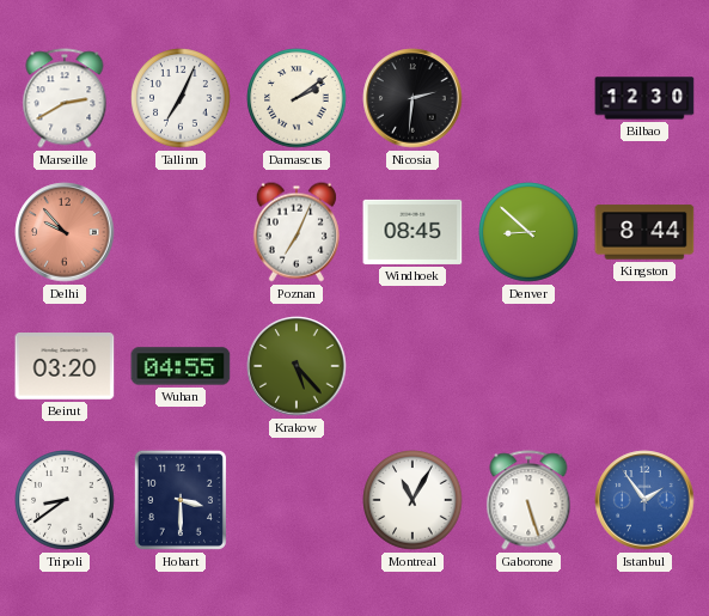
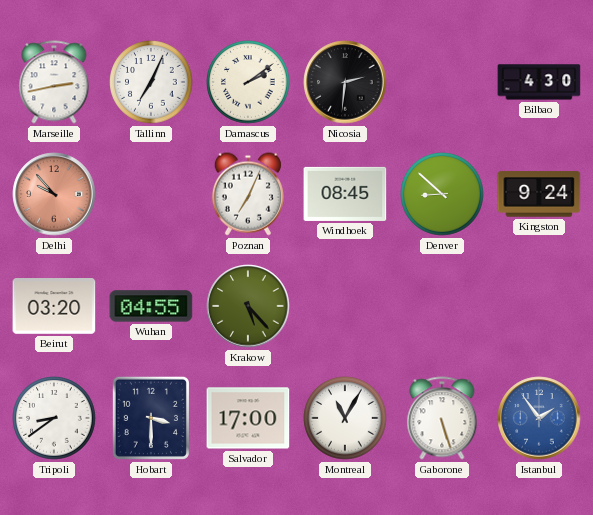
Marseille: 2:40 -> 2:43
Bilbao: 12:30 -> 4:30
Kingston: 8:44 -> 9:24
Salvador: none -> 17:00
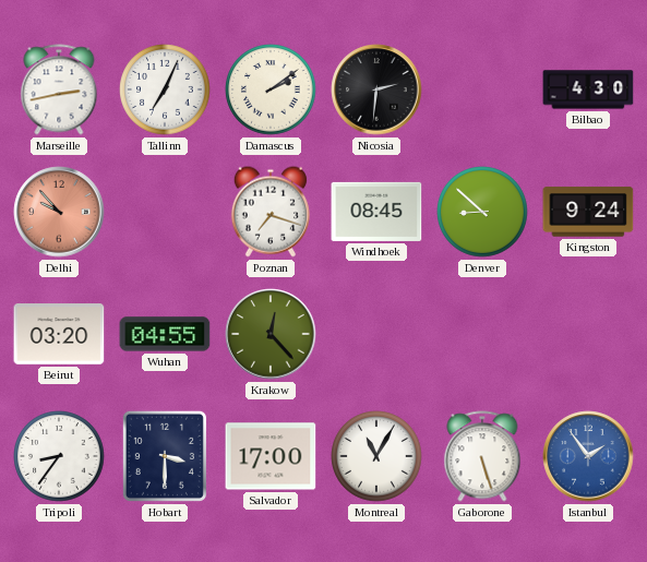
Poznan: 7:04 -> 7:18
Krakow: 5:23 -> 12:23
Tripoli: 8:39 -> 8:36
